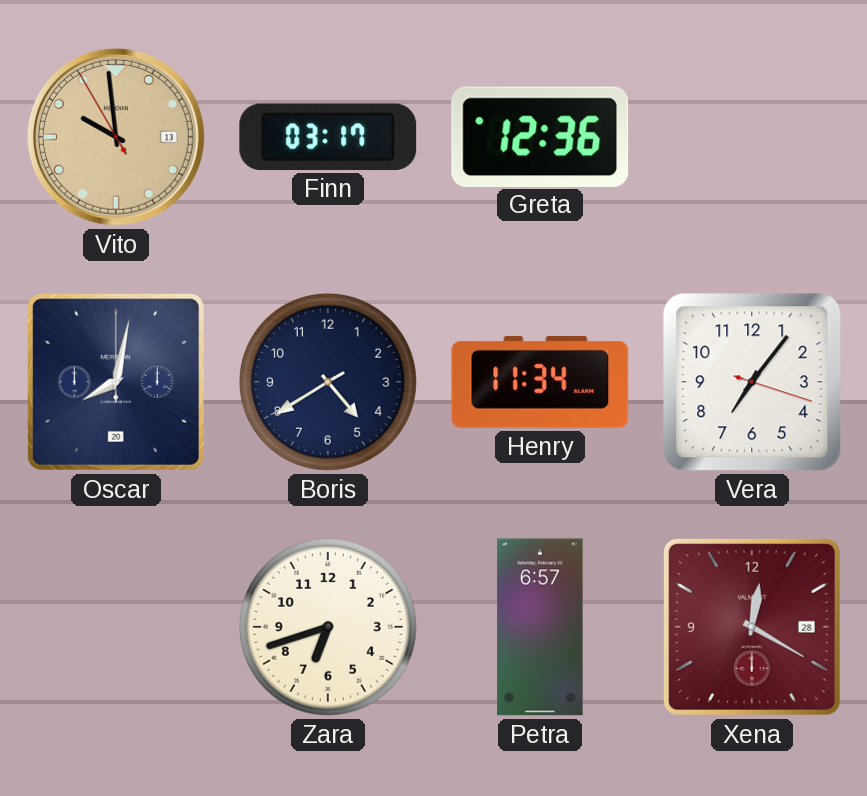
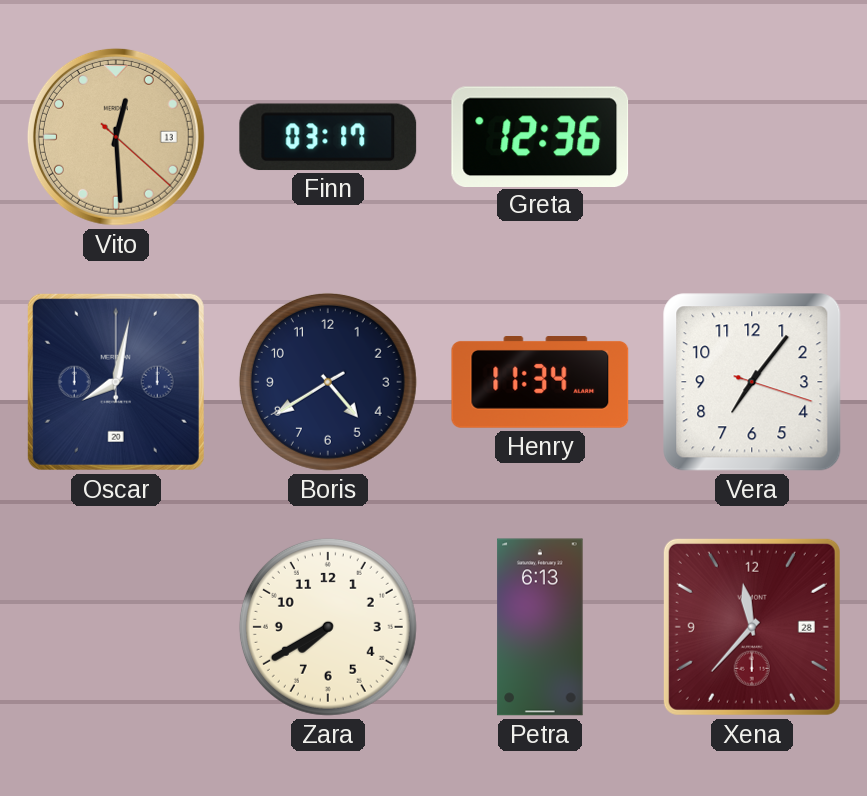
Vito: 9:58 -> 12:29
Zara: 6:42 -> 7:40
Petra: 6:57 -> 6:13
Xena: 12:20 -> 11:37
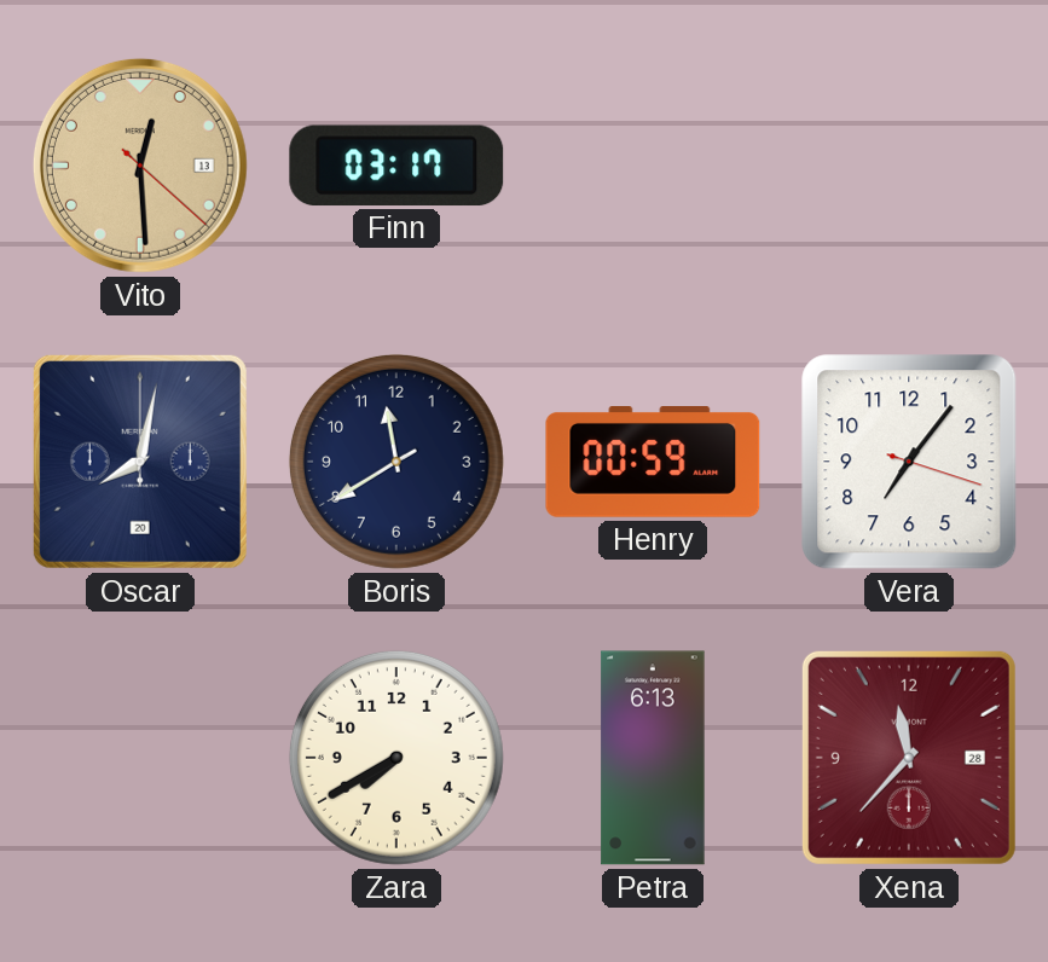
Greta: 12:36 -> none
Boris: 4:39 -> 11:39
Henry: 11:34 -> 00:59
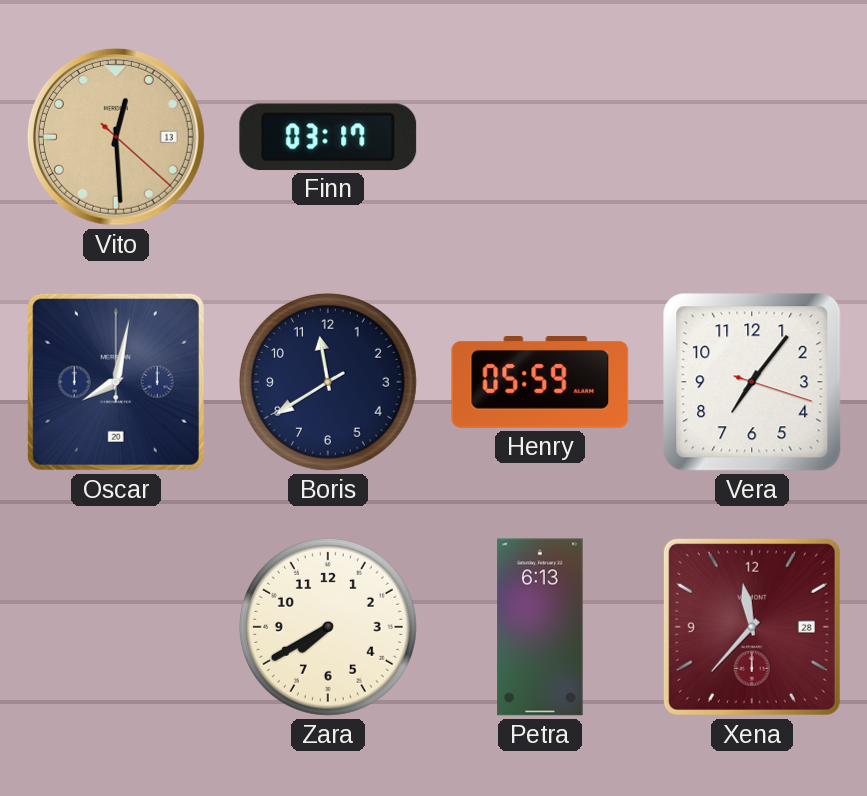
Henry: 00:59 -> 05:59
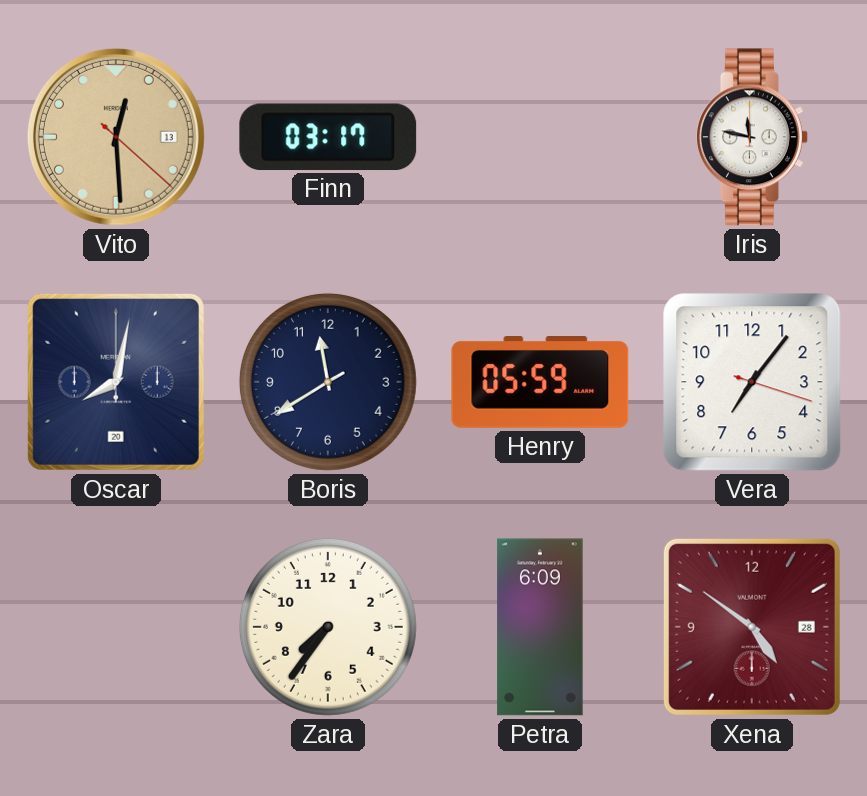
Iris: none -> 11:47
Zara: 7:40 -> 7:36
Petra: 6:13 -> 6:09
Xena: 11:37 -> 4:51
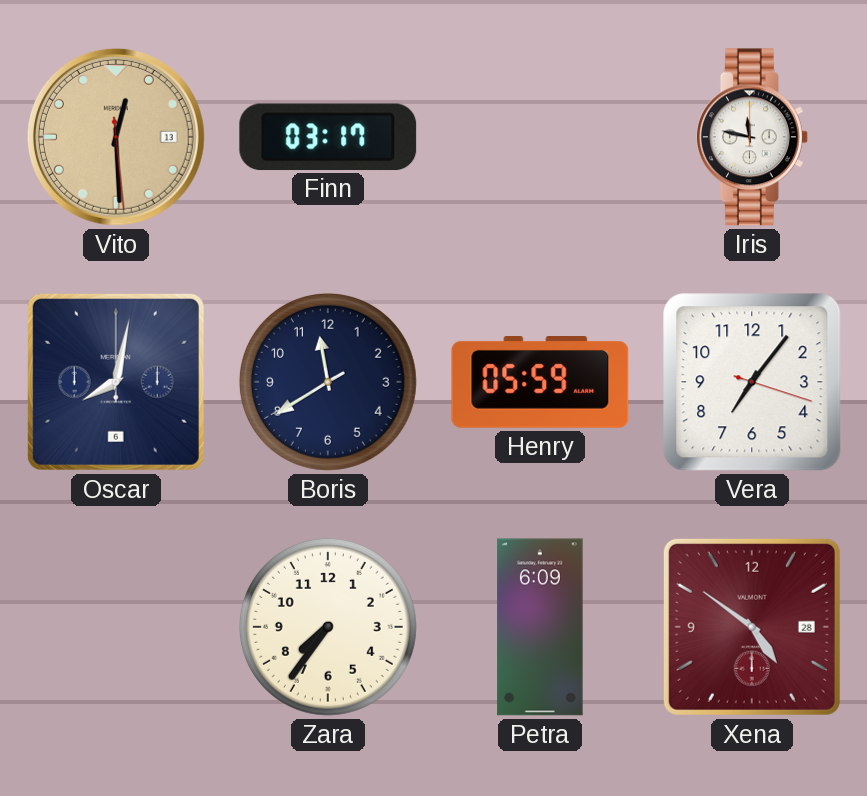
Vito: 12:29:22 -> 12:29:29
Oscar date: 20 -> 6
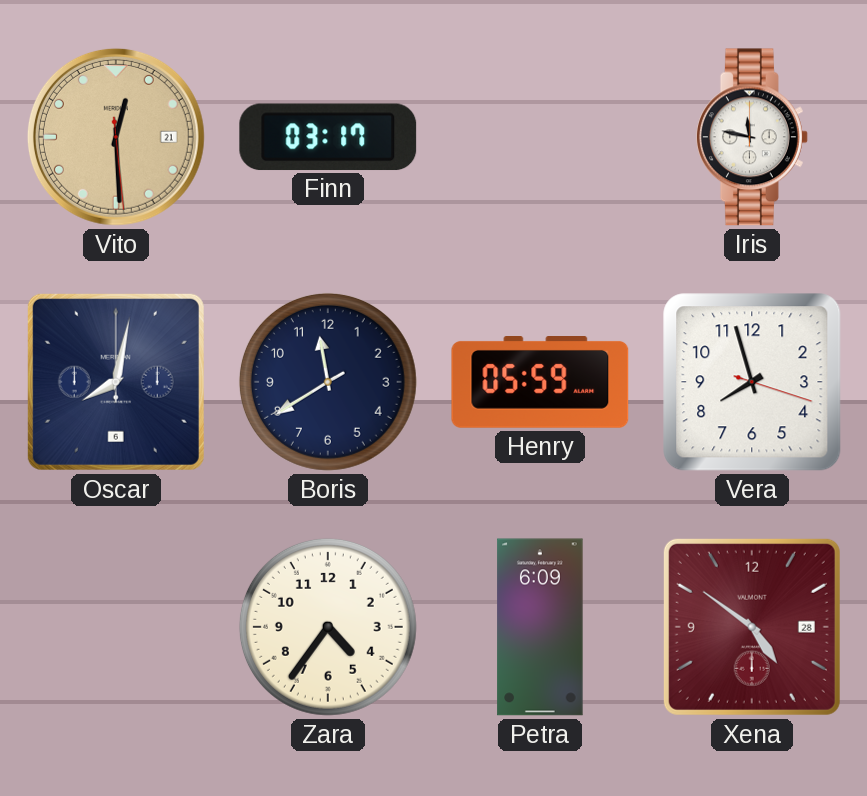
Vito date: 13 -> 21
Vera: 7:06 -> 7:57
Zara: 7:36 -> 4:36
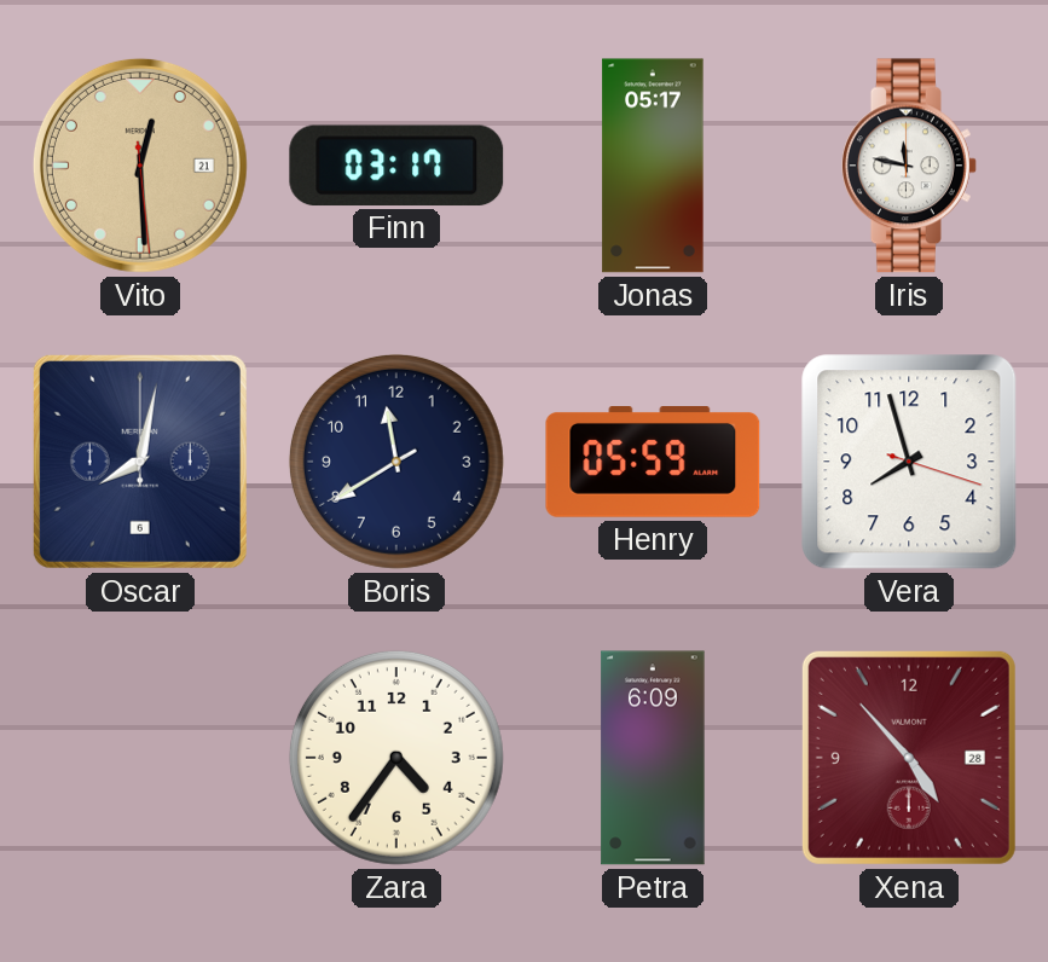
Jonas: none -> 05:17
Xena: 4:51 -> 4:53
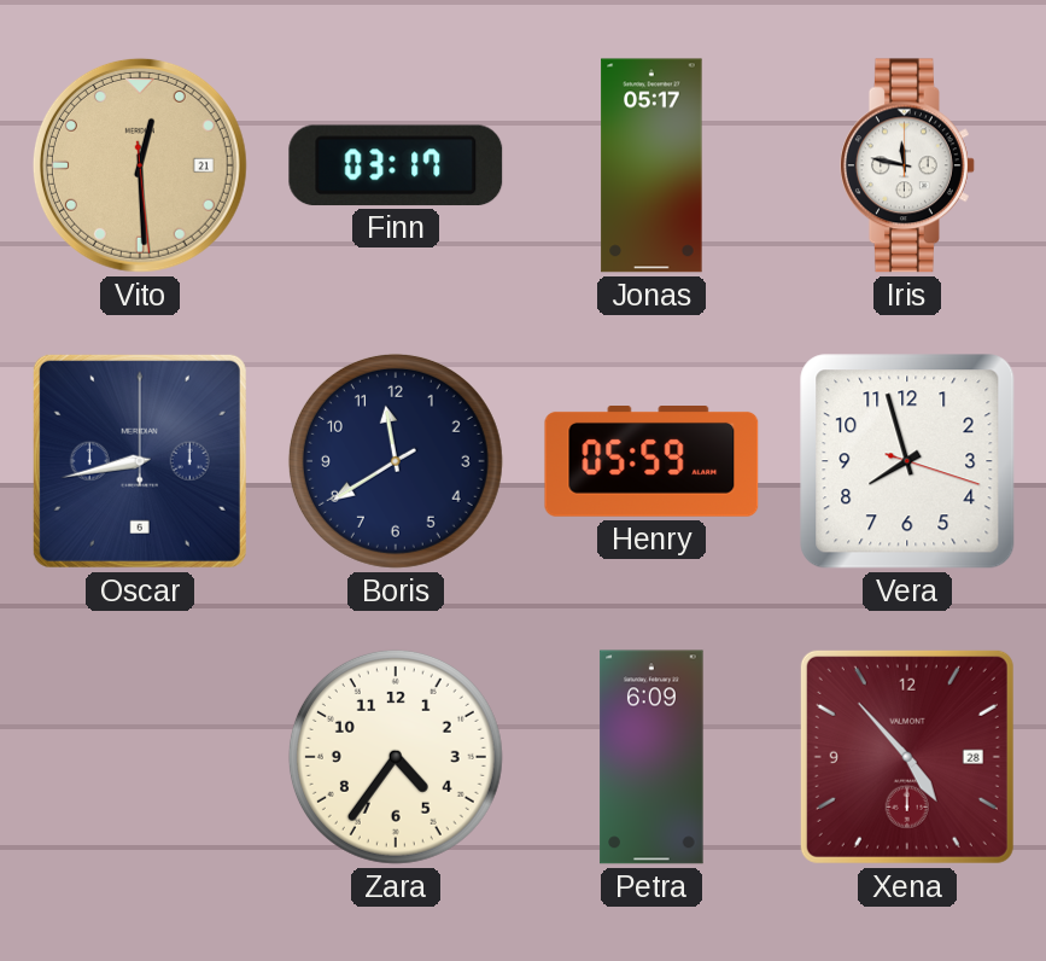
Oscar: 8:02 -> 8:43
